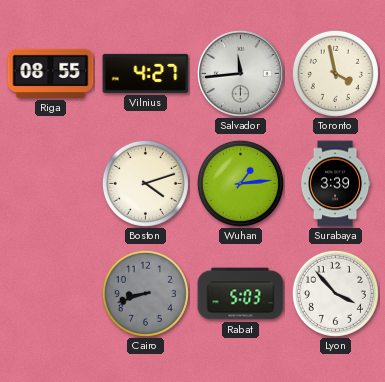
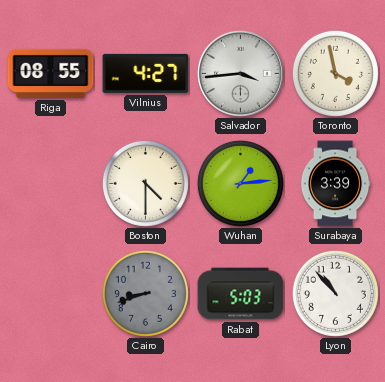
Salvador: 11:44 -> 3:44
Boston: 4:12 -> 4:30
Lyon: 3:53 -> 10:53
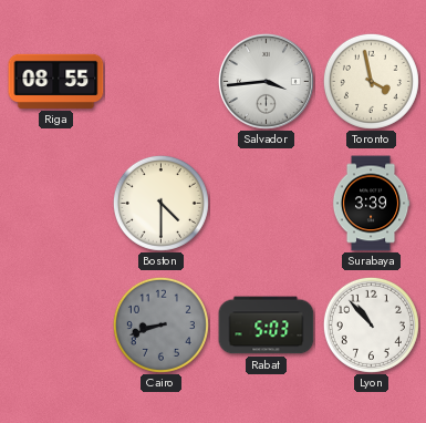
Vilnius: 4:27 -> none
Wuhan: 1:14 -> none
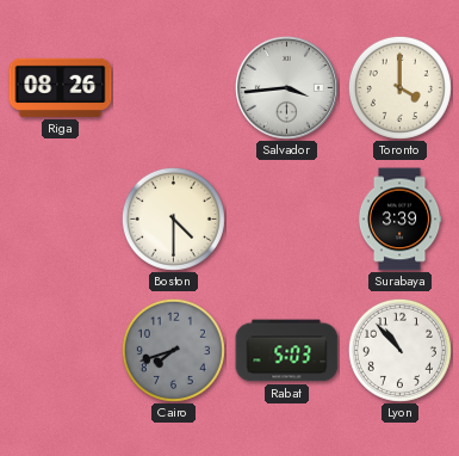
Riga: 08:55 -> 08:26
Toronto: 3:58 -> 4:00
Cairo: 8:42 -> 7:42
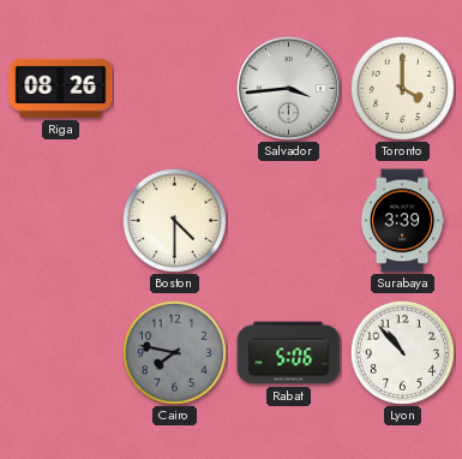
Cairo: 7:42 -> 7:47
Rabat: 5:03 -> 5:06
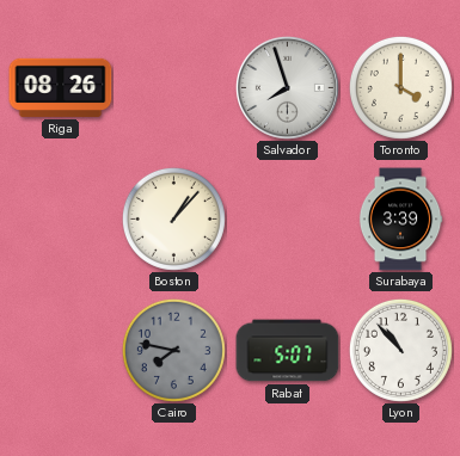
Salvador: 3:44 -> 7:57
Boston: 4:30 -> 1:07
Rabat: 5:06 -> 5:07
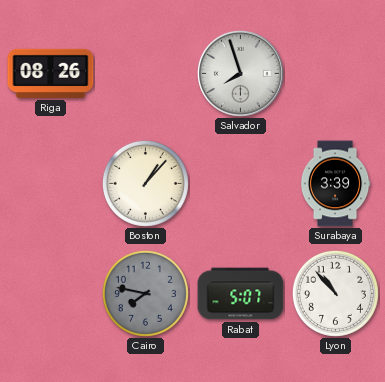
Toronto: 4:00 -> none
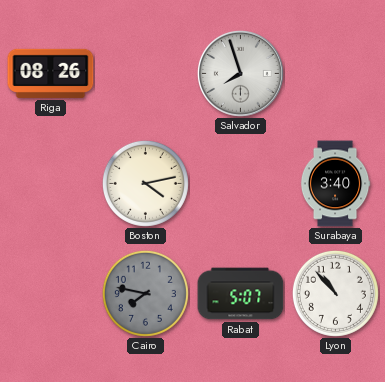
Boston: 1:07 -> 4:13
Surabaya: 3:39 -> 3:40
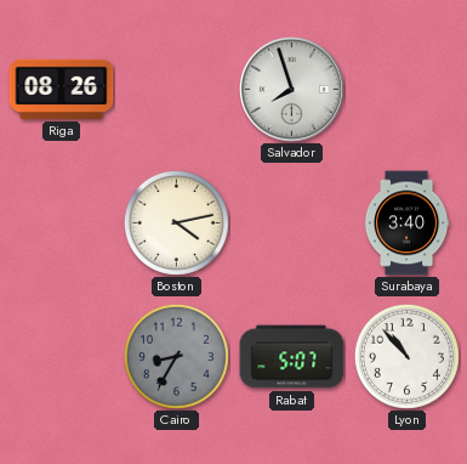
Cairo: 7:47 -> 8:35
